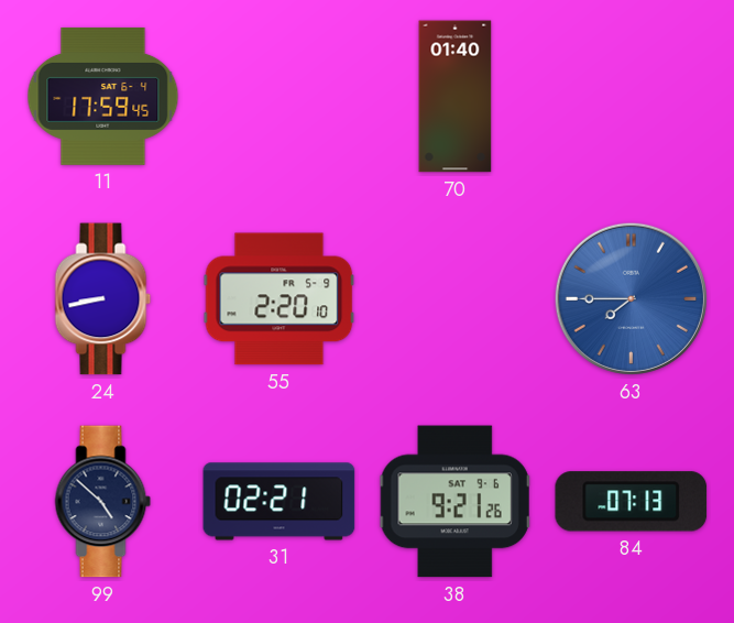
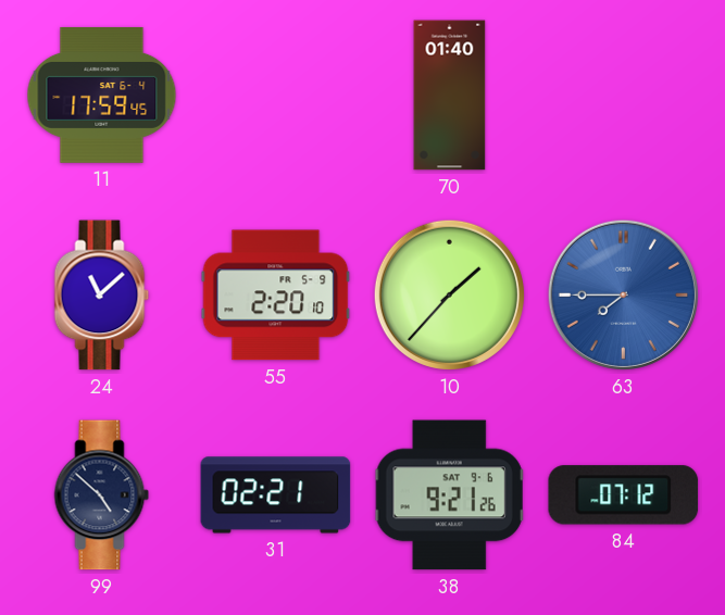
24: 8:43 -> 11:08
10: none -> 1:37
84: 07:13 -> 07:12
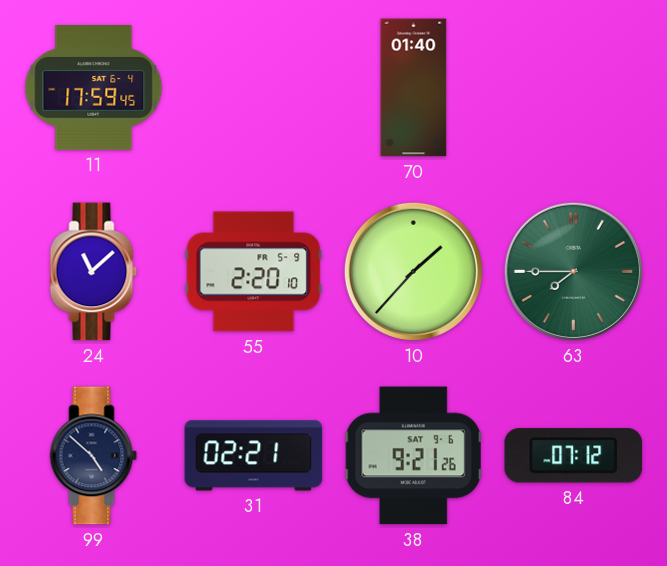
63 dial: blue -> green
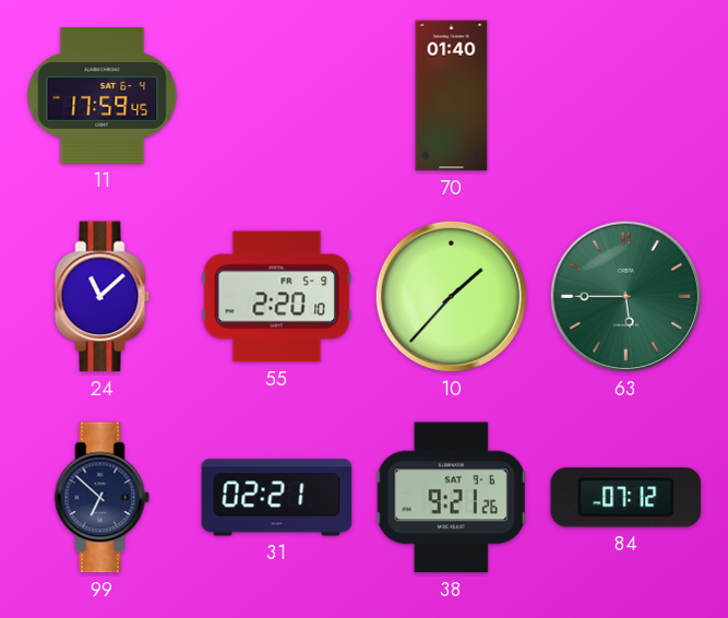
63: 7:45 -> 5:45
99: 4:52 -> 6:52
